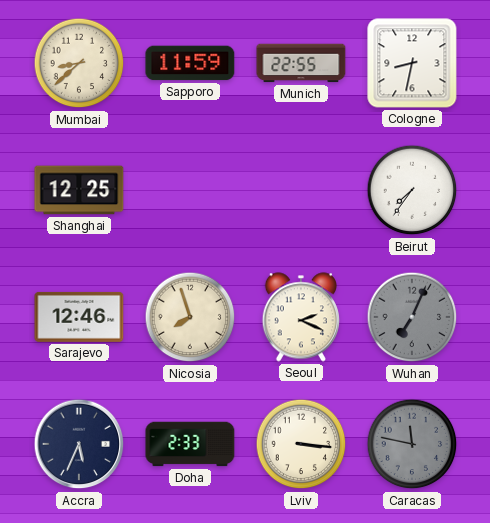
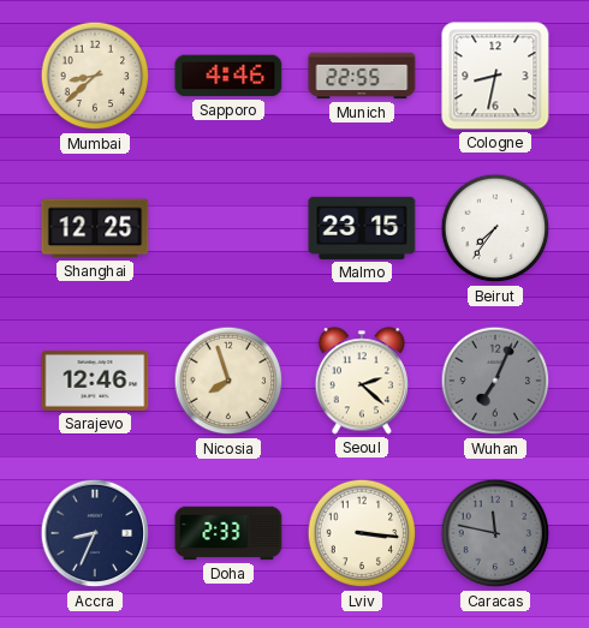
Sapporo: 11:59 -> 4:46
Malmo: none -> 23:15
Seoul: 2:19 -> 2:22
Accra: 5:34 -> 8:34
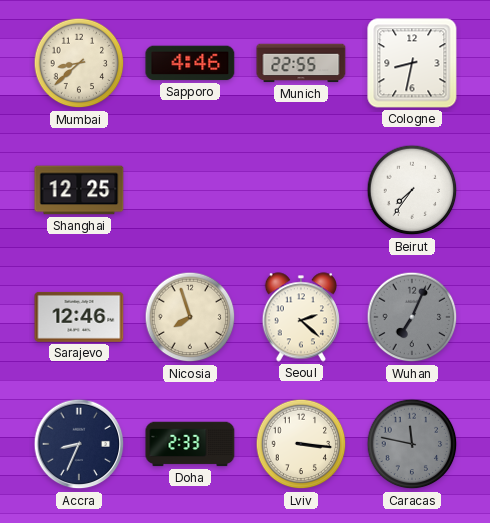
Malmo: 23:15 -> none
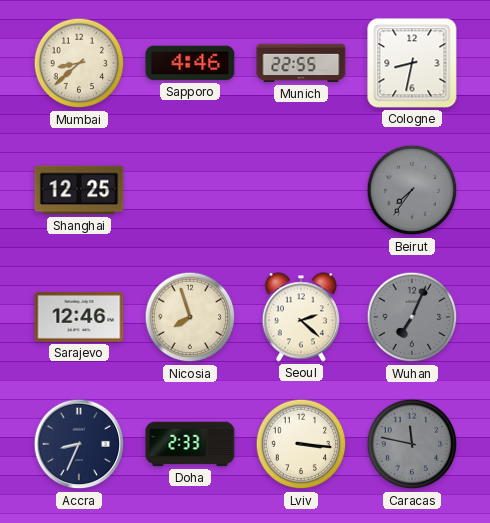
Beirut dial: white -> grey
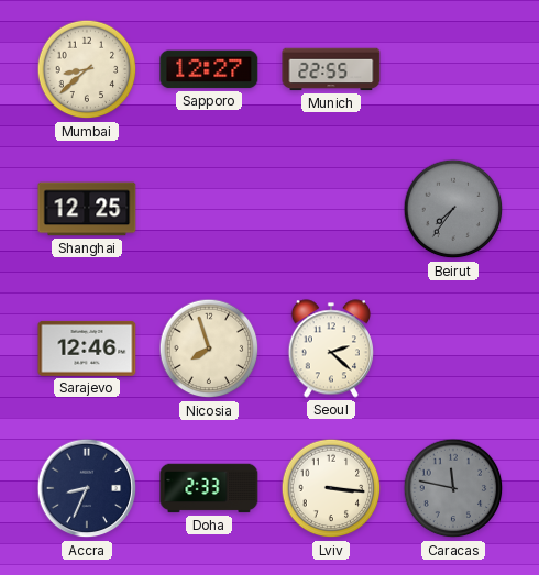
Sapporo: 4:46 -> 12:27
Cologne: 8:32 -> none
Wuhan: 7:04 -> none
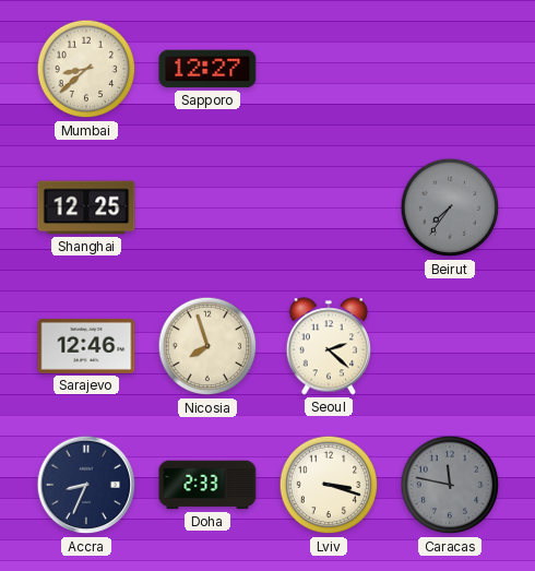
Munich: 22:55 -> none
Lviv: 3:16 -> 3:18
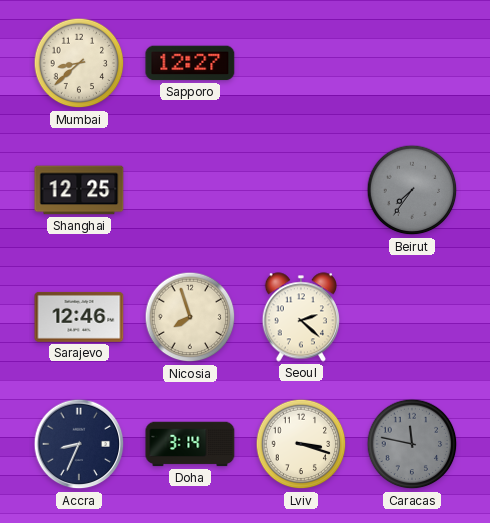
Doha: 2:33 -> 3:14
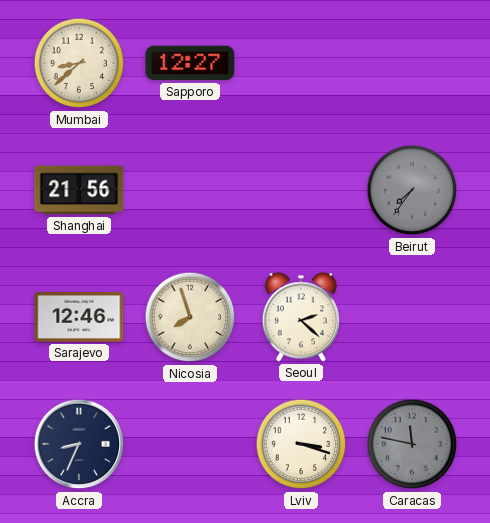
Shanghai: 12:25 -> 21:56
Doha: 3:14 -> none
